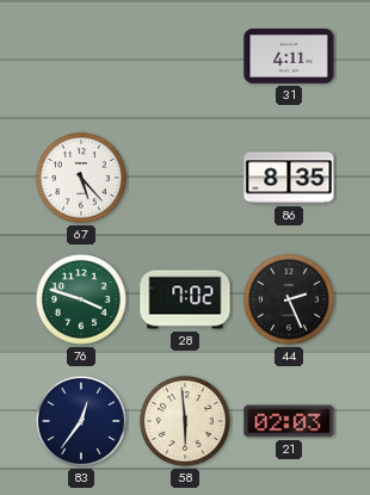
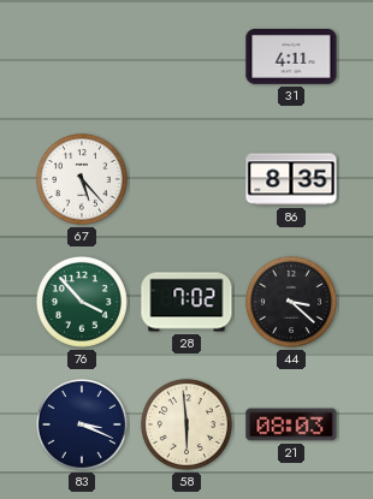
76: 3:48 -> 3:53
44: 2:26 -> 3:22
83: 12:36 -> 3:19
21: 02:03 -> 08:03
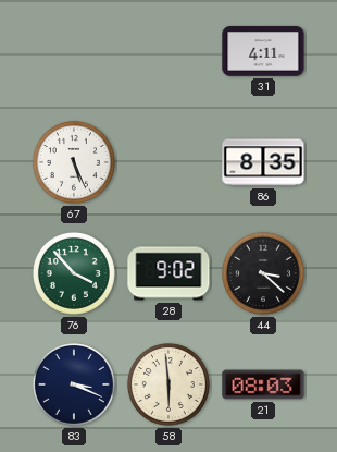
67: 5:23 -> 5:26
28: 7:02 -> 9:02
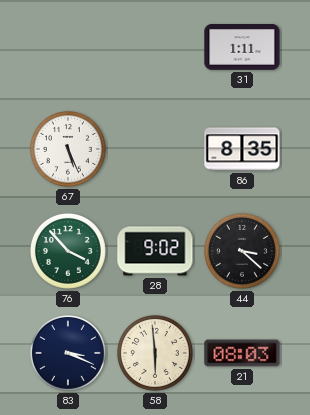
31: 4:11 -> 1:11
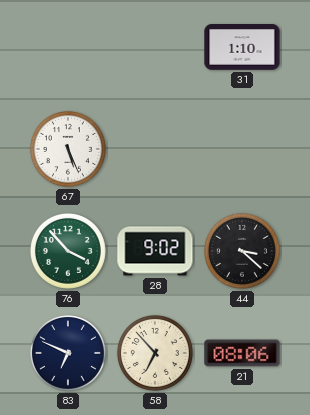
31: 1:11 -> 1:10
86: 8:35 -> none
83: 3:19 -> 6:49
58: 5:59 -> 6:53
21: 08:03 -> 08:06
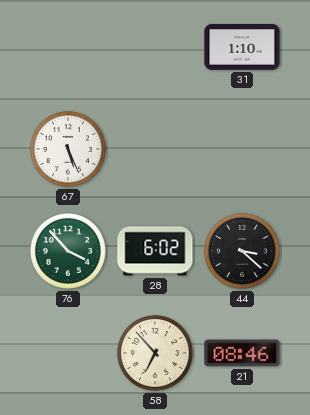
28: 9:02 -> 6:02
83: 6:49 -> none
21: 08:06 -> 08:46
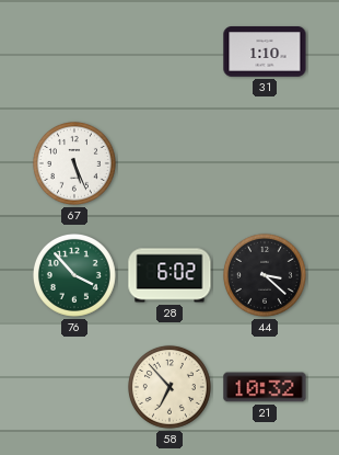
21: 08:46 -> 10:32
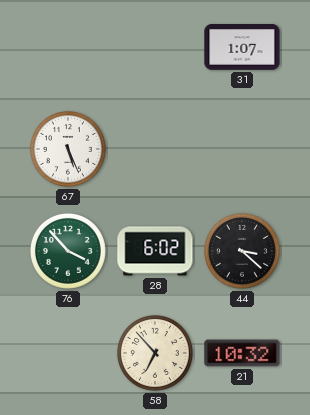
31: 1:10 -> 1:07
